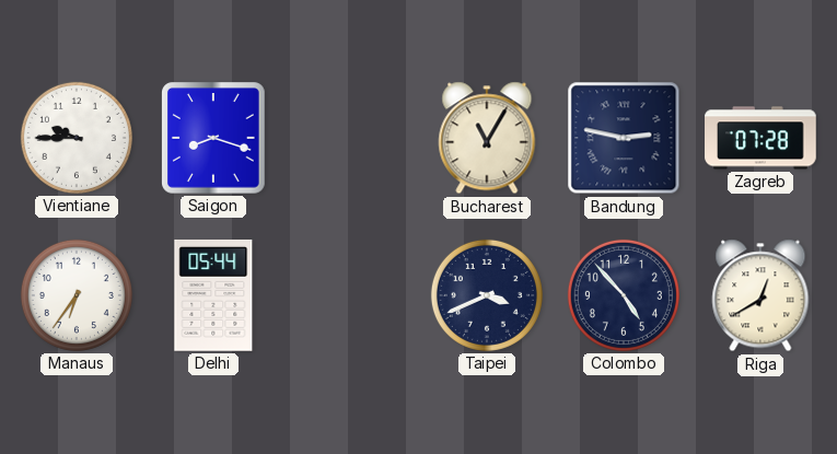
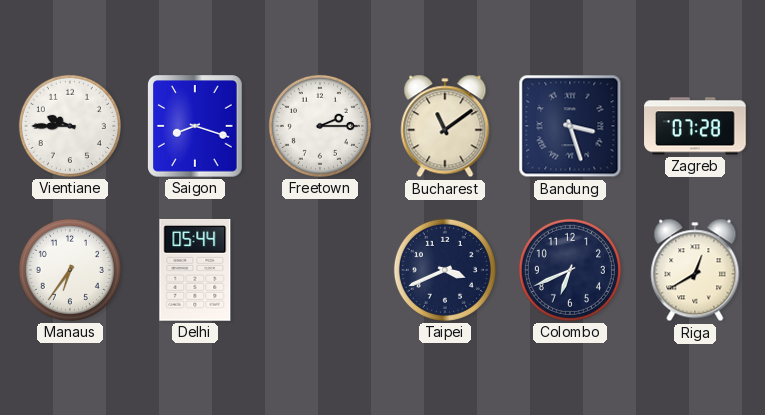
Freetown: none -> 2:15
Bucharest: 11:05 -> 11:09
Bandung: 2:47 -> 3:27
Colombo: 4:53 -> 6:41
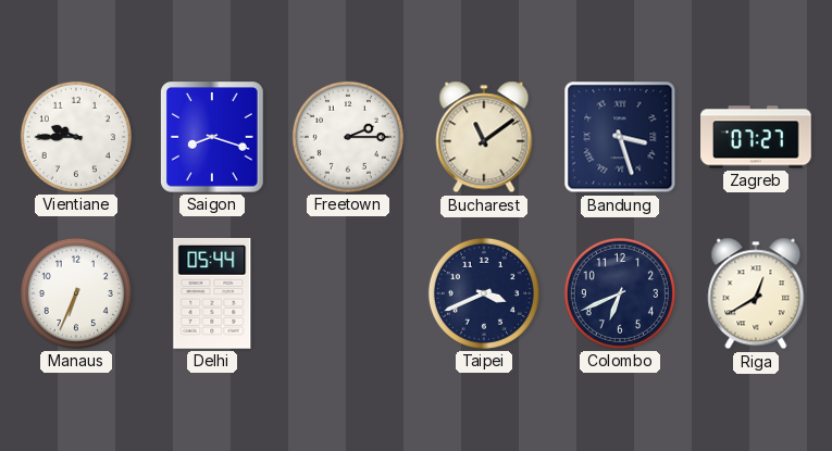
Zagreb: 07:28 -> 07:27
Manaus: 6:36 -> 6:34
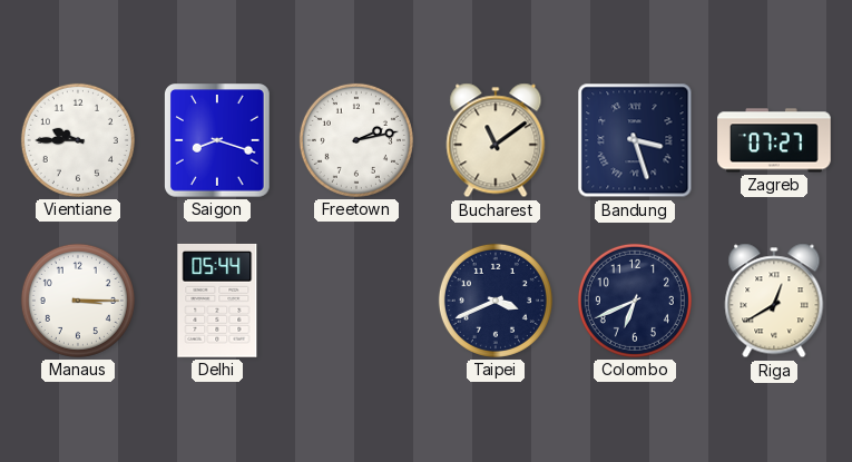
Freetown: 2:15 -> 2:13
Manaus: 6:34 -> 3:15
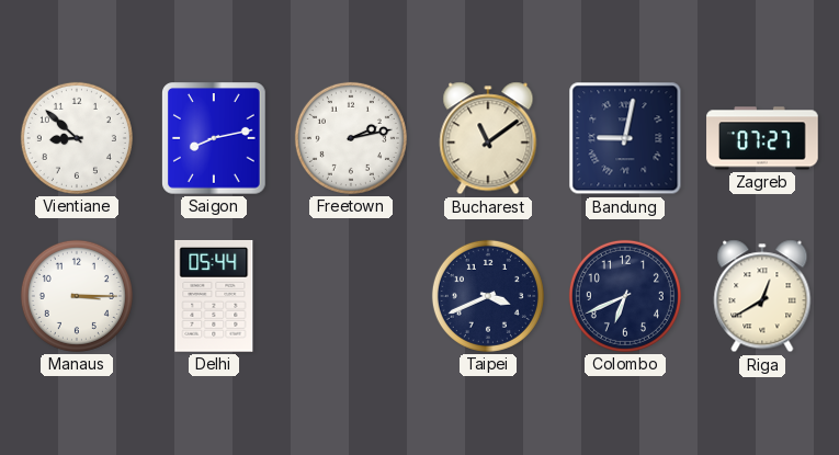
Vientiane: 9:45 -> 8:52
Saigon: 8:18 -> 8:13
Bandung: 3:27 -> 9:02
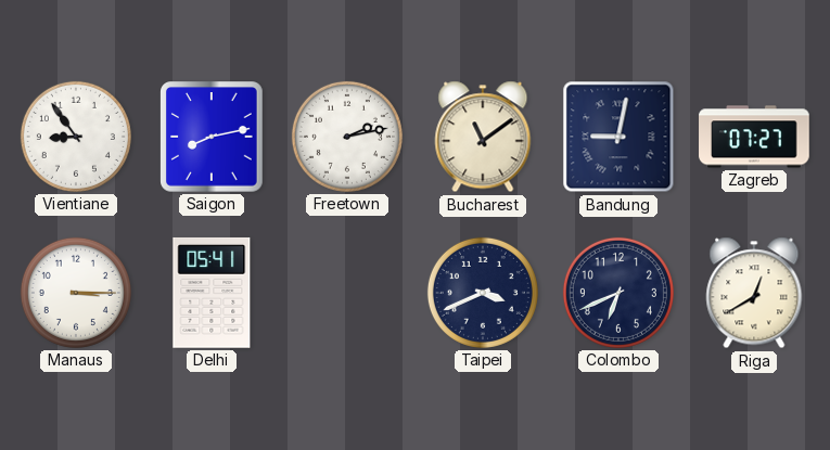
Vientiane: 8:52 -> 8:54
Delhi: 05:44 -> 05:41
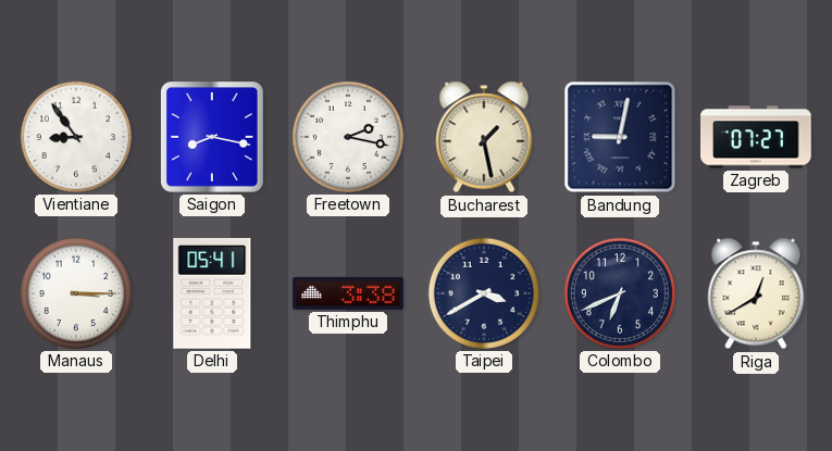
Saigon: 8:13 -> 8:17
Freetown: 2:13 -> 2:17
Bucharest: 11:09 -> 1:28
Thimphu: none -> 3:38
Taipei: 3:41 -> 3:40
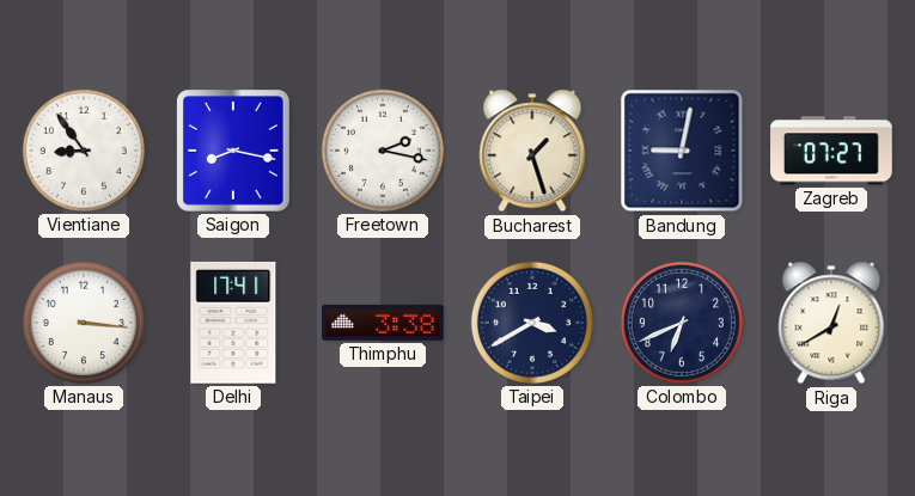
Bucharest: 1:28 -> 1:27
Manaus: 3:15 -> 3:16
Delhi: 05:41 -> 17:41
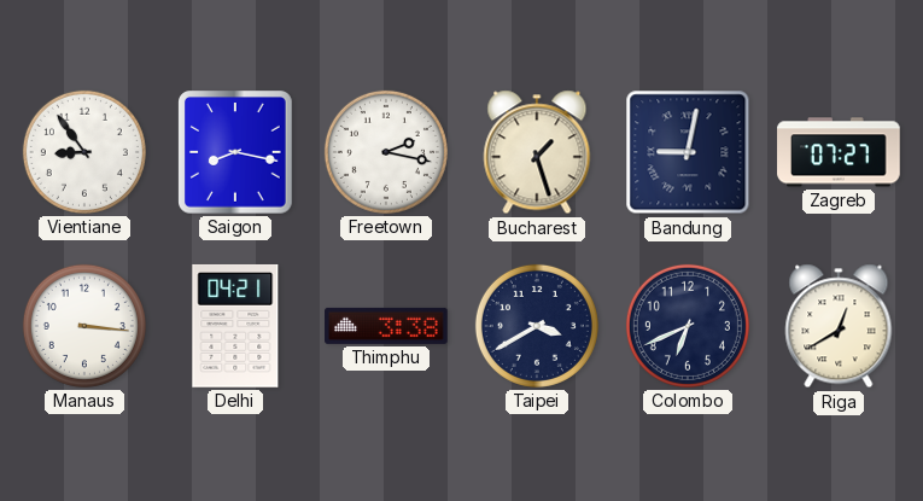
Delhi: 17:41 -> 04:21
